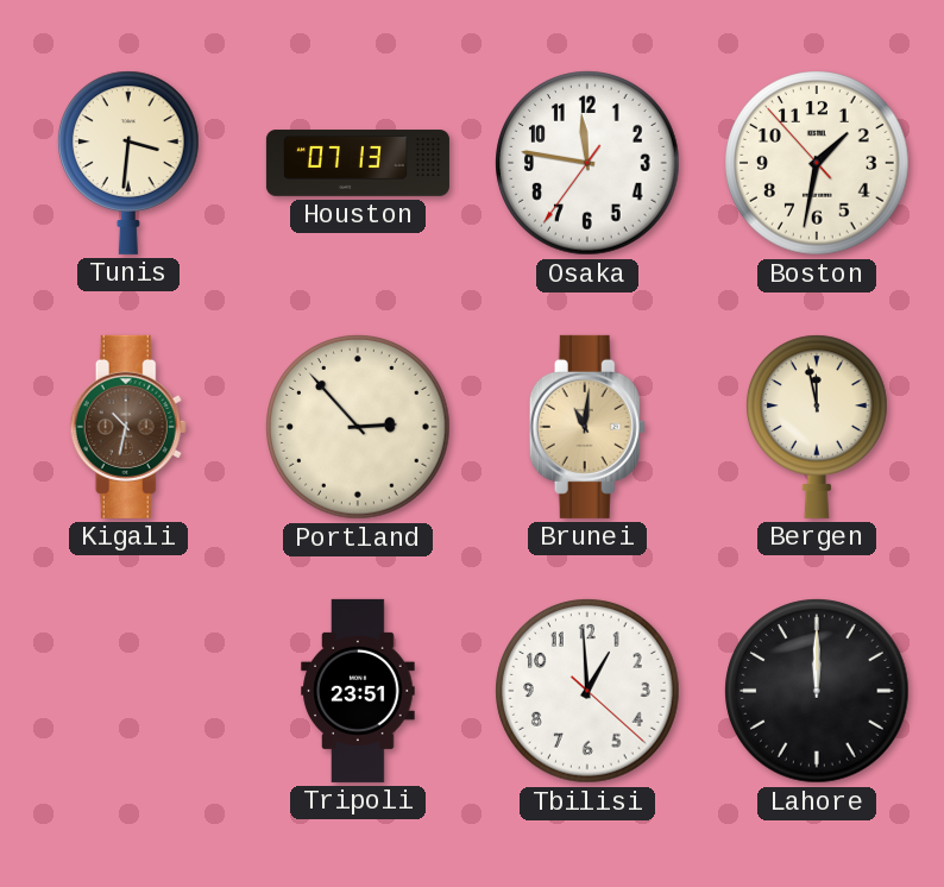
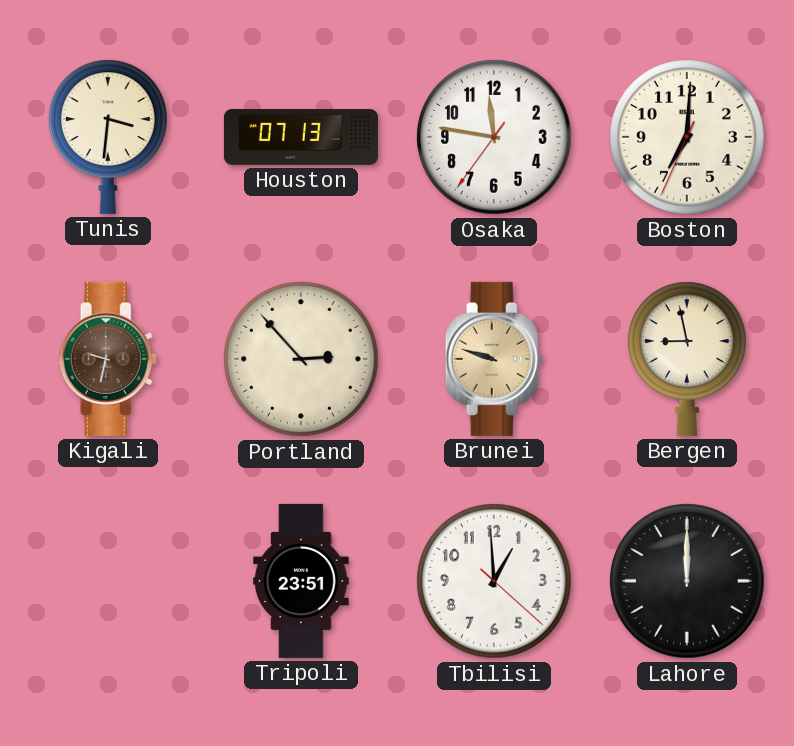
Boston: 1:31 -> 7:00
Kigali: 10:32 -> 9:32
Brunei: 11:01 -> 9:48
Bergen: 11:58 -> 8:58
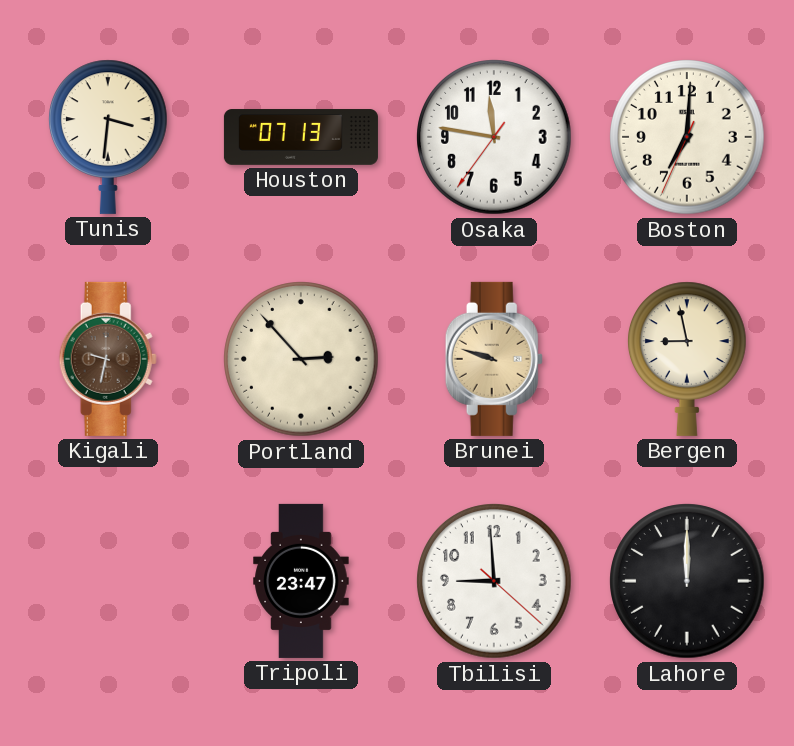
Tripoli: 23:51 -> 23:47
Tbilisi: 12:59 -> 8:59
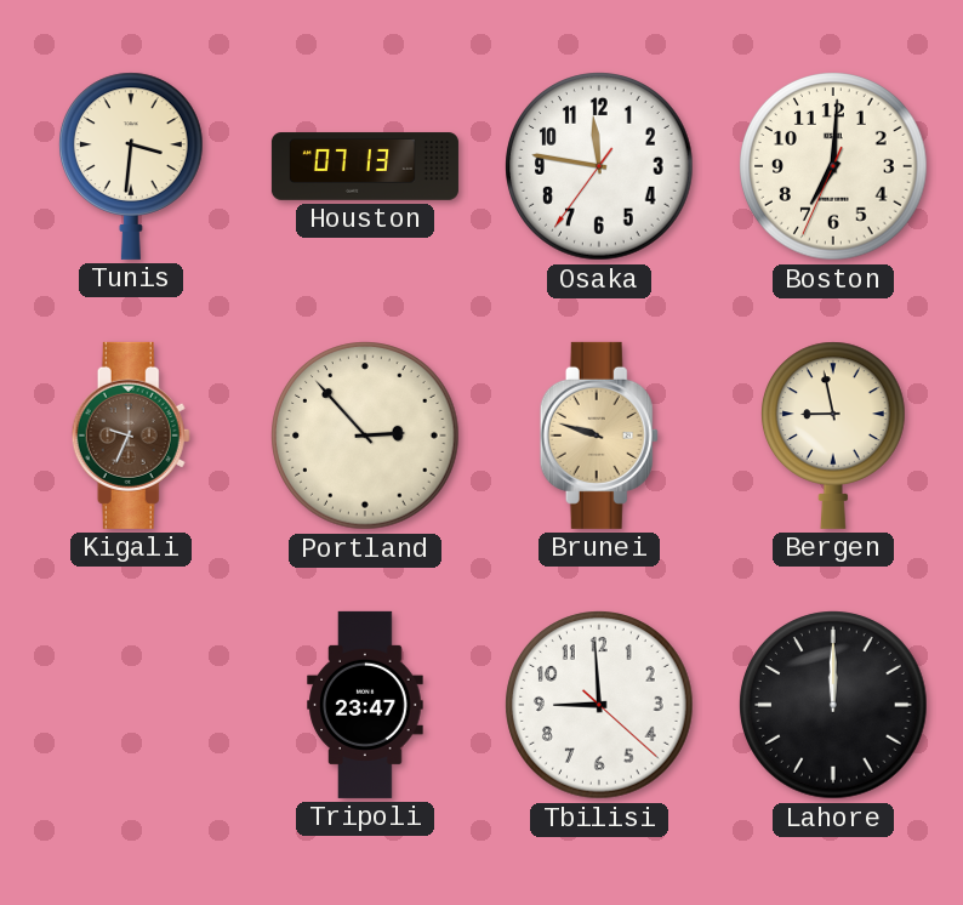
Kigali: 9:32 -> 9:34
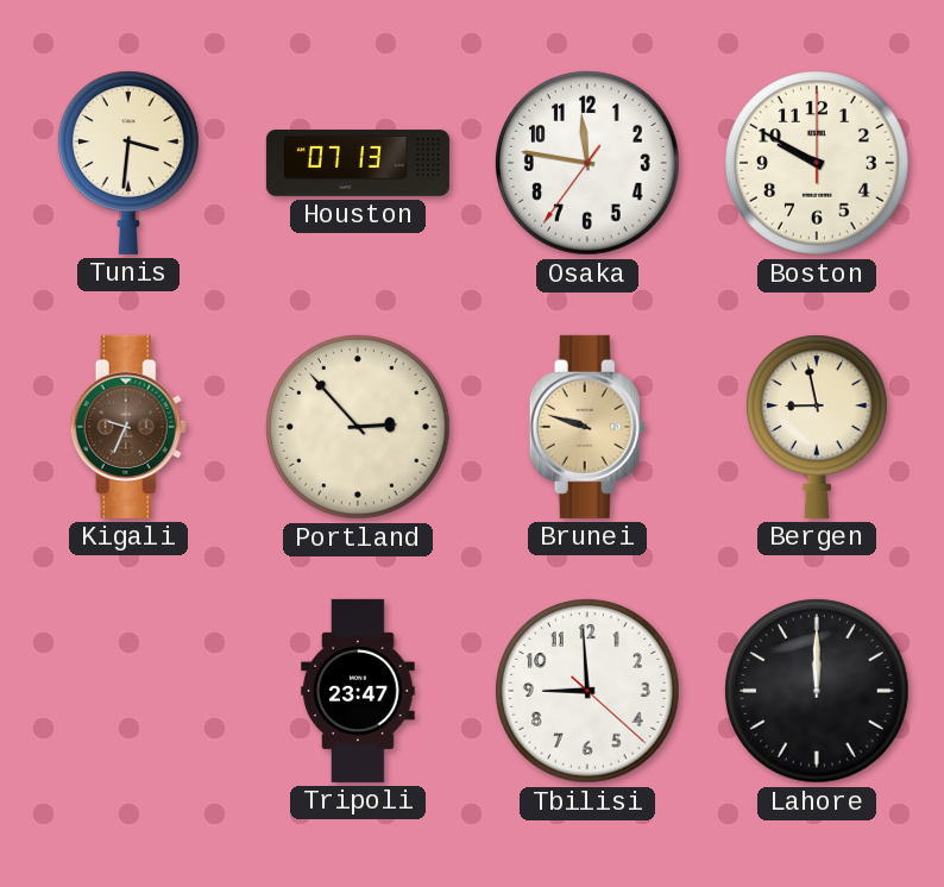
Boston: 7:00 -> 9:50
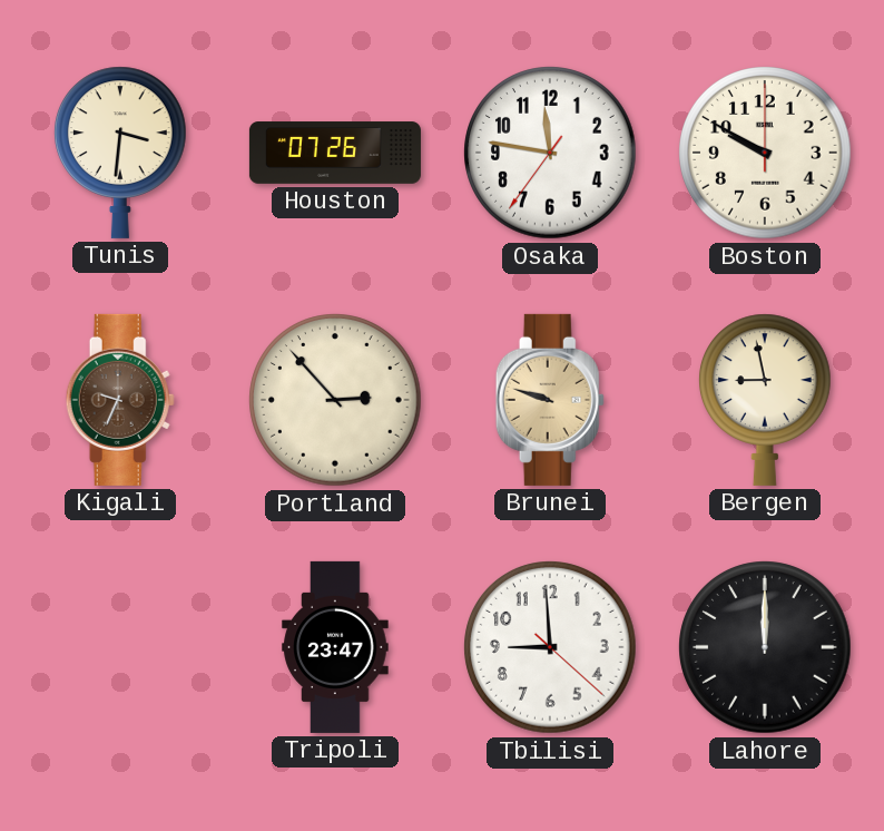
Houston: 07:13 -> 07:26
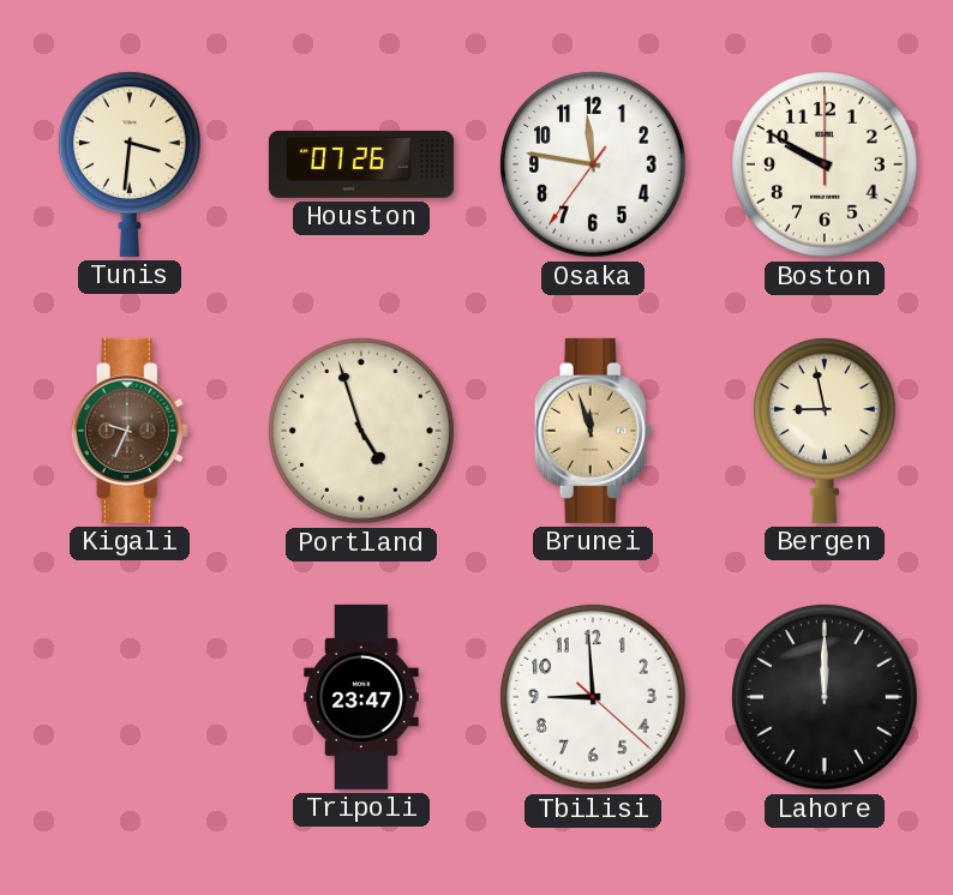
Portland: 2:53 -> 4:57
Brunei: 9:48 -> 11:57
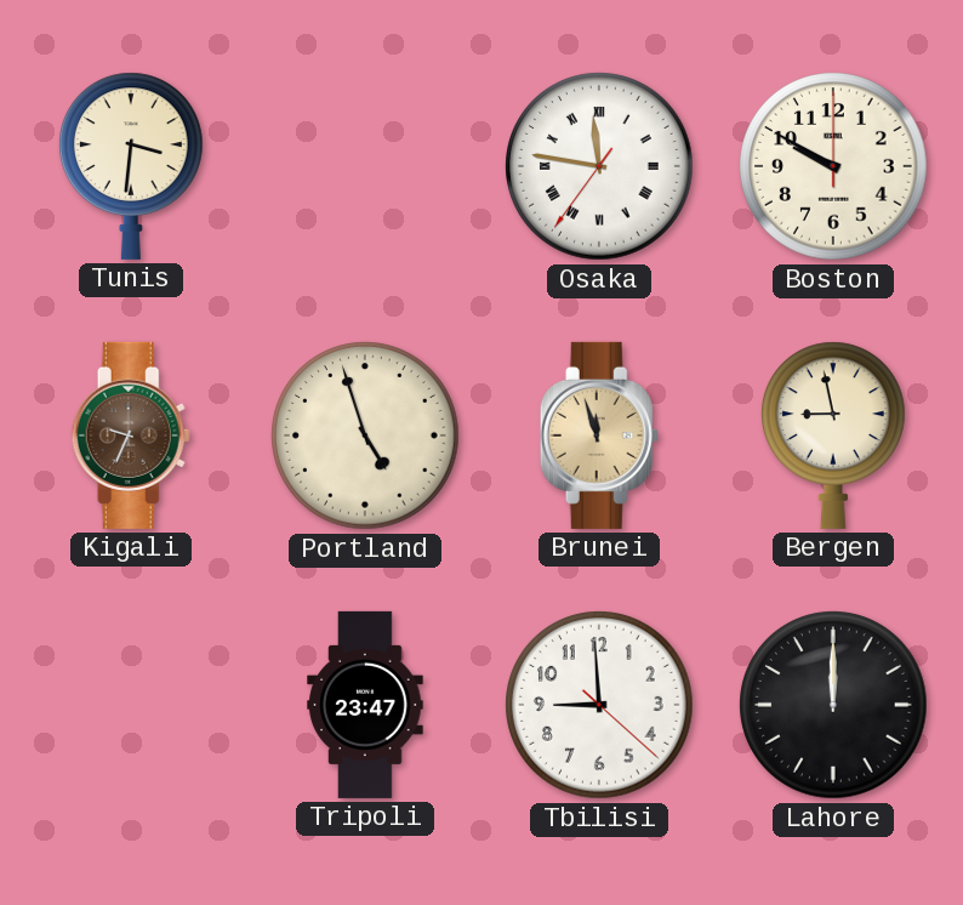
Houston: 07:26 -> none
Osaka numerals: Arabic -> Roman
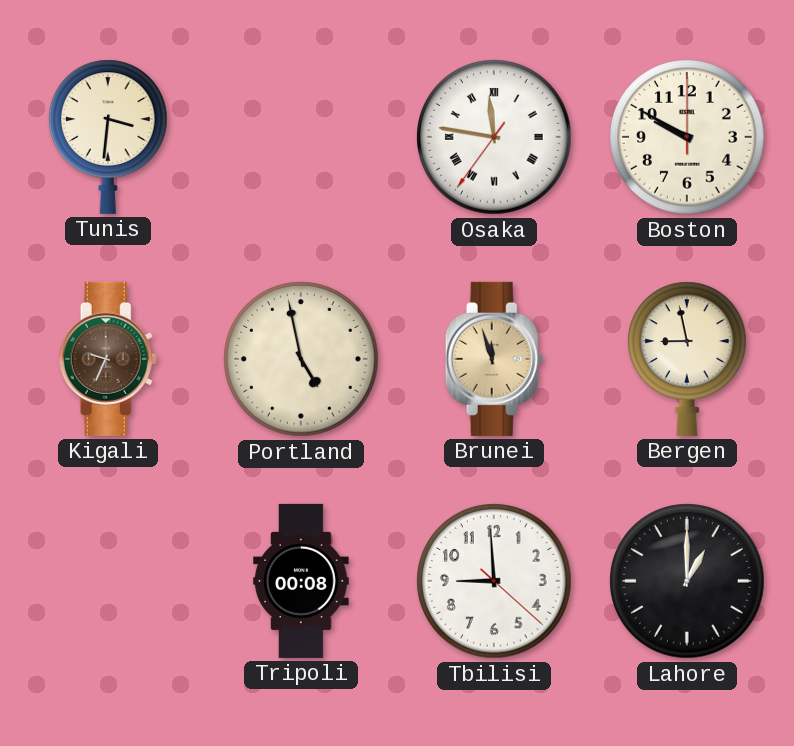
Portland: 4:57 -> 4:58
Tripoli: 23:47 -> 00:08
Lahore: 12:00 -> 1:00
